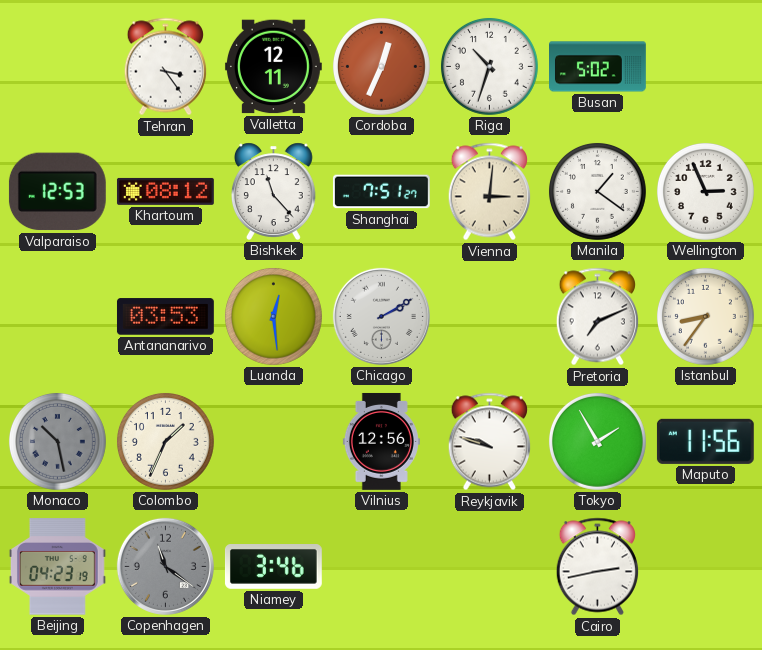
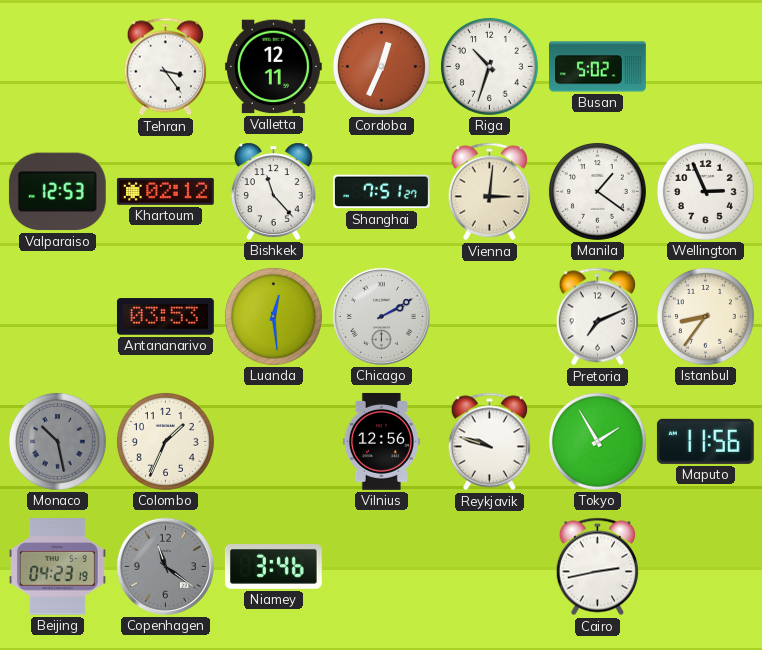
Khartoum: 08:12 -> 02:12
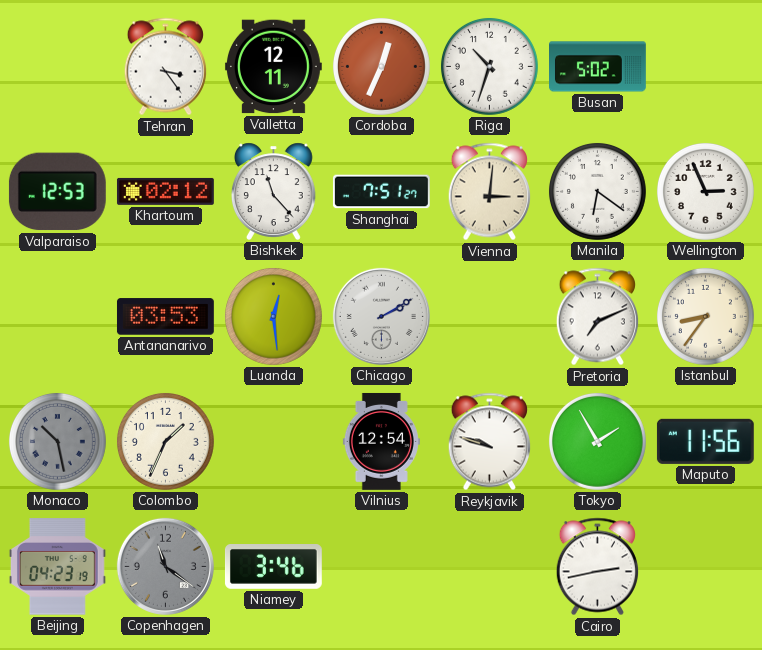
Manila: 1:21 -> 6:21
Vilnius: 12:56 -> 12:54
